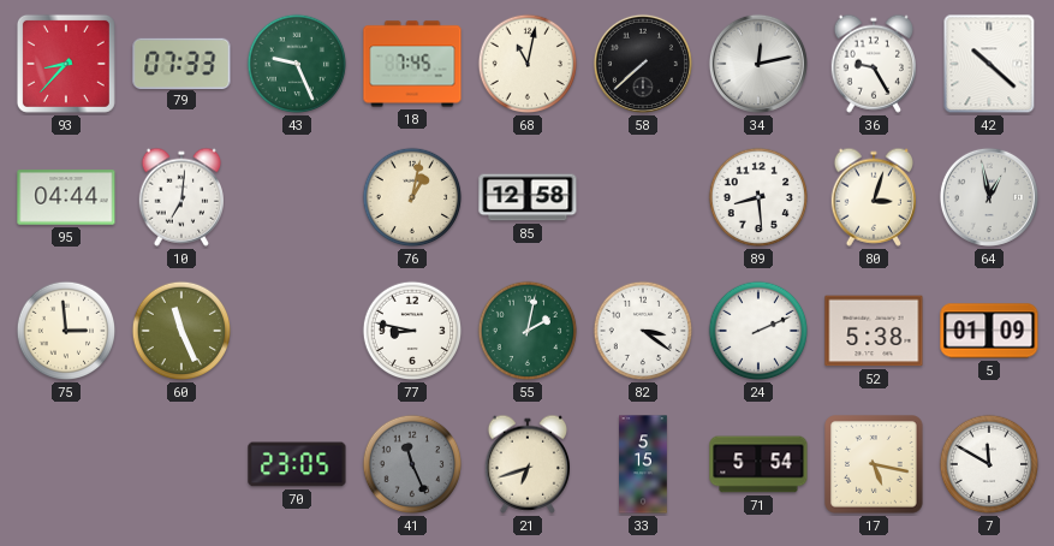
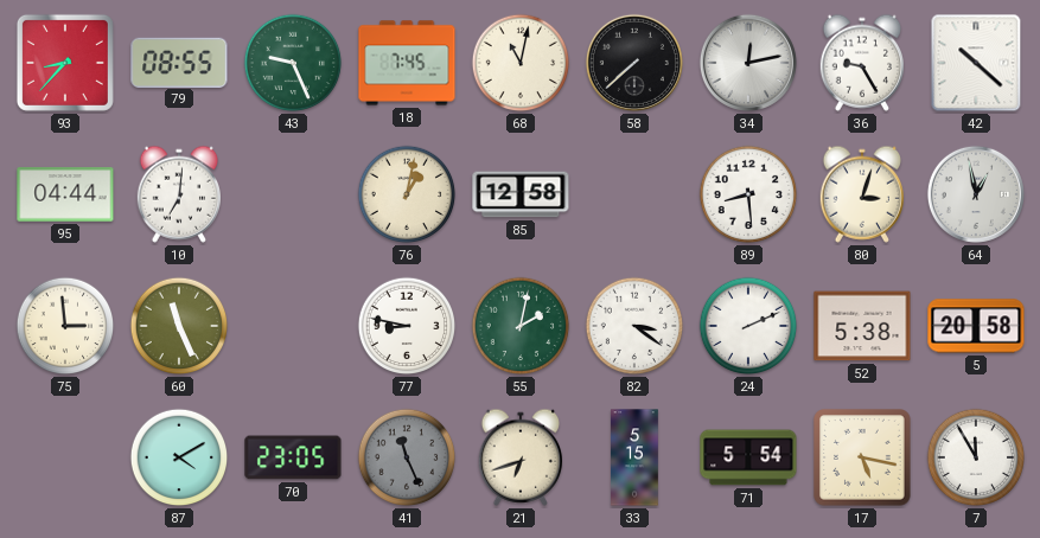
79: 07:33 -> 08:55
5: 01:09 -> 20:58
87: none -> 4:10
7: 11:50 -> 11:55
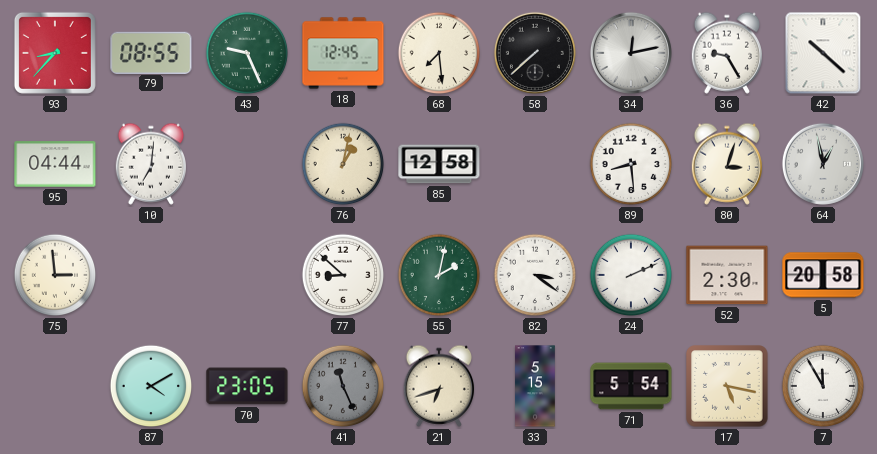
18: 7:45 -> 12:45
68: 11:02 -> 7:29
60: 11:26 -> none
77: 8:47 -> 8:52
52: 5:38 -> 2:30
